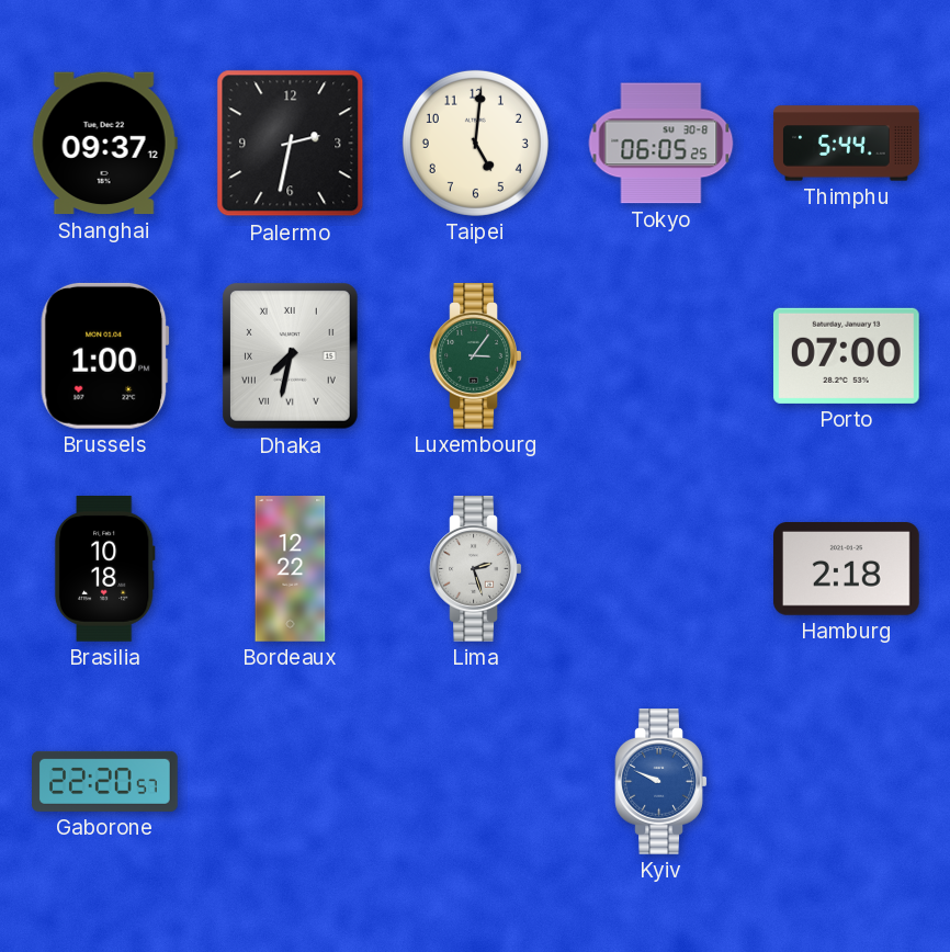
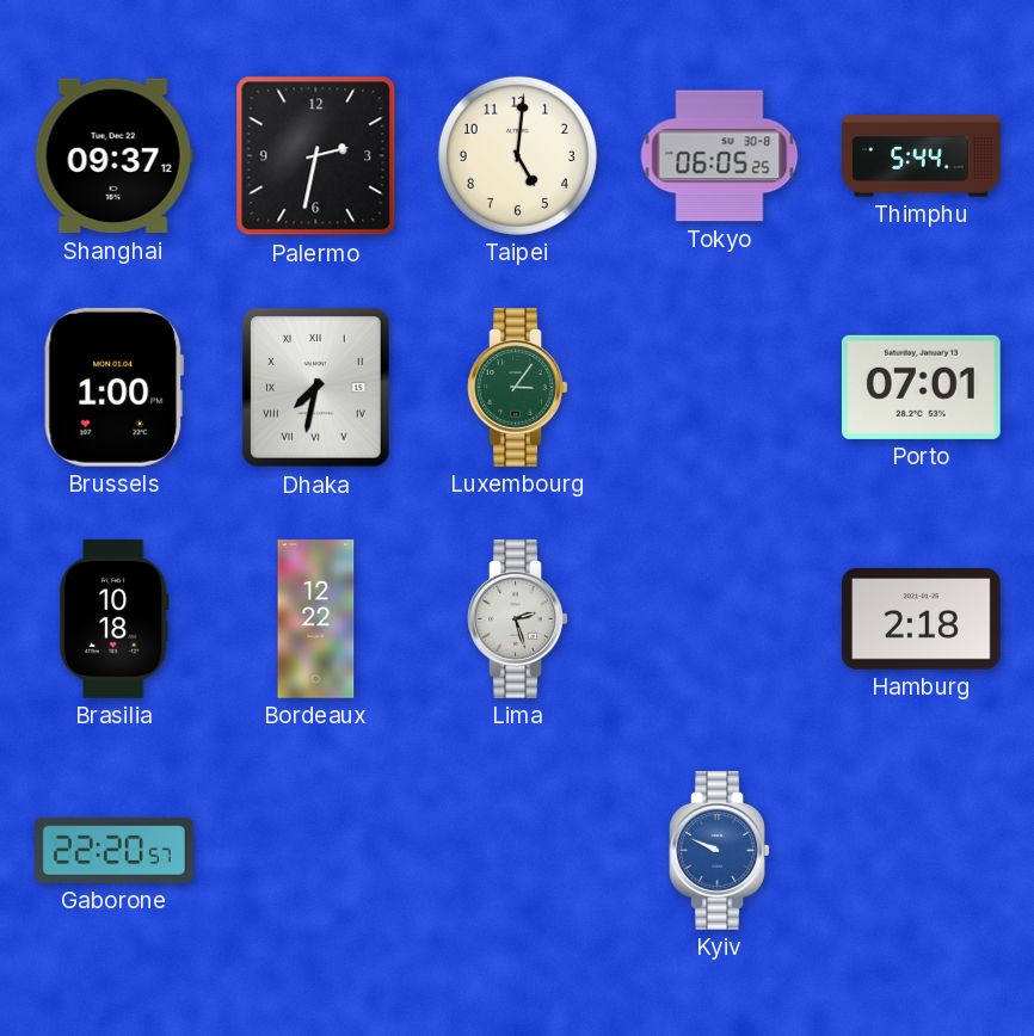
Porto: 07:00 -> 07:01
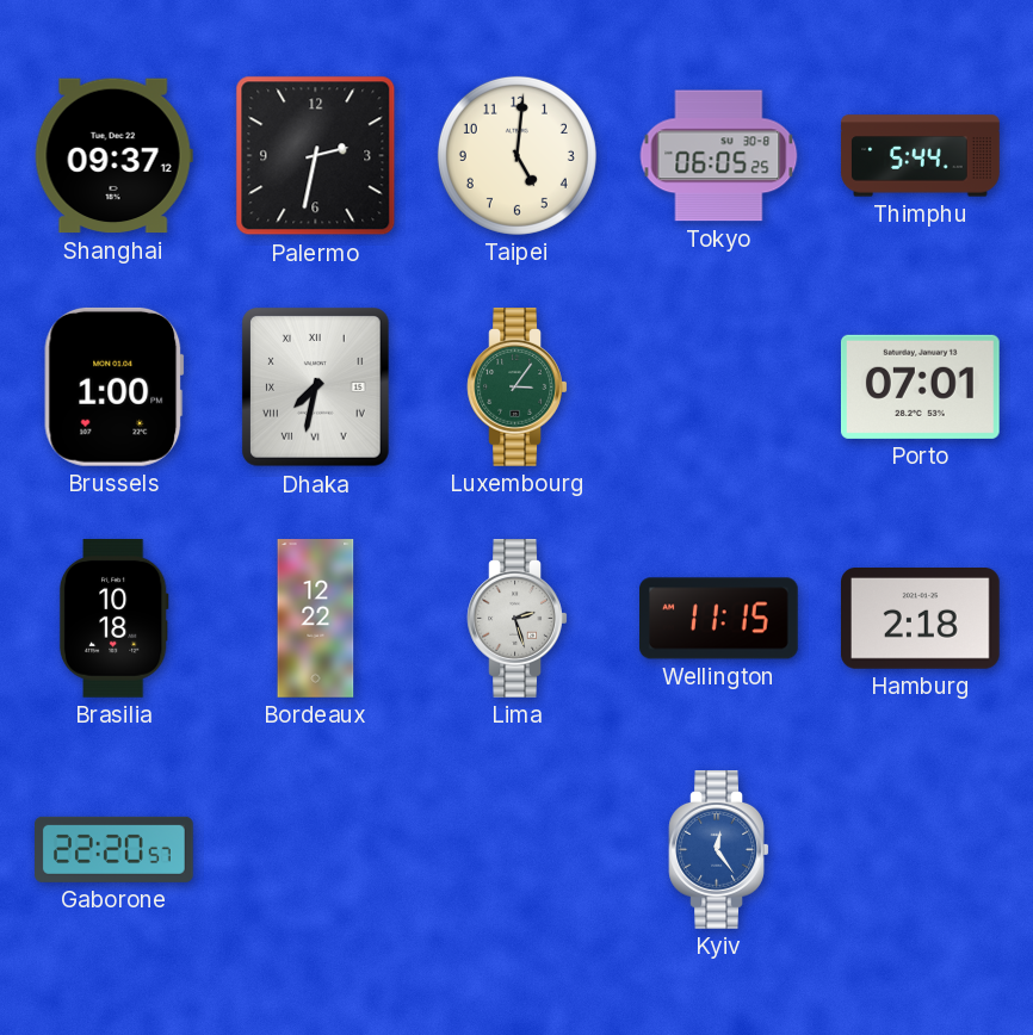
Wellington: none -> 11:15
Kyiv: 9:49 -> 12:24
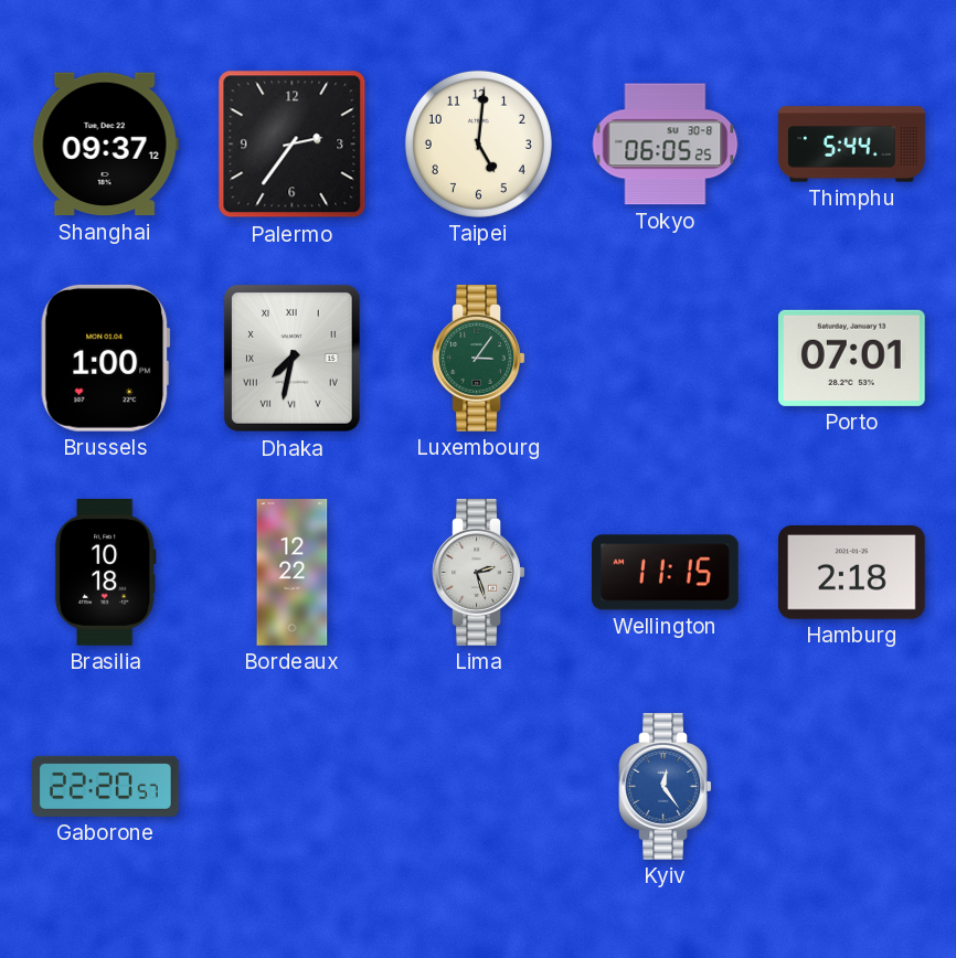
Palermo: 2:32 -> 2:36
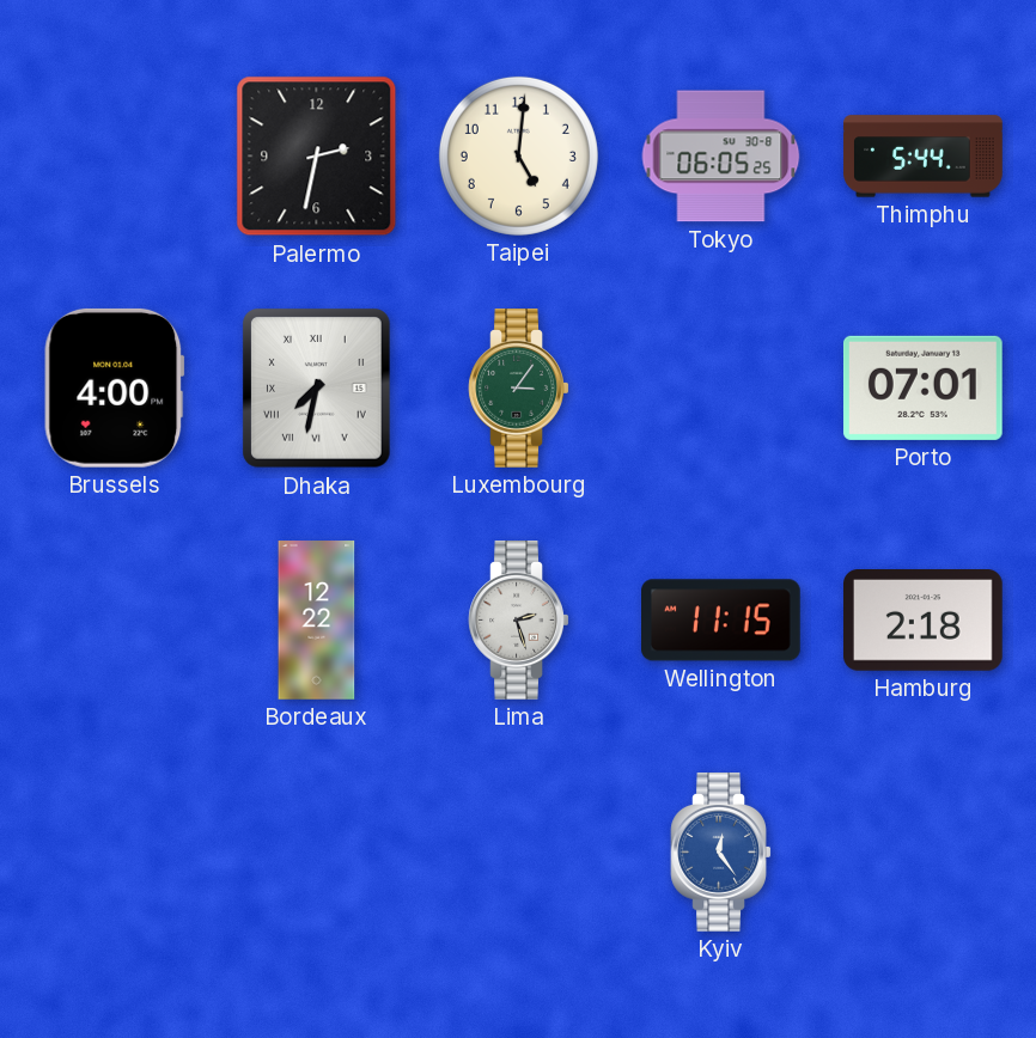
Shanghai: 09:37 -> none
Palermo: 2:36 -> 2:32
Brussels: 1:00 -> 4:00
Brasilia: 10:18 -> none
Gaborone: 22:20 -> none
